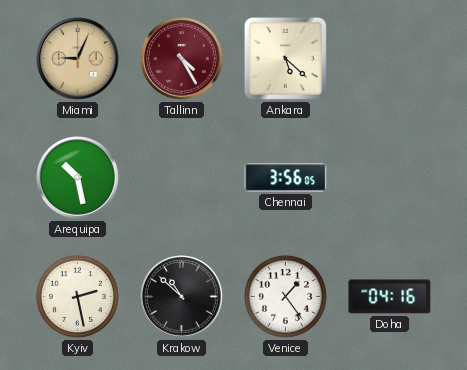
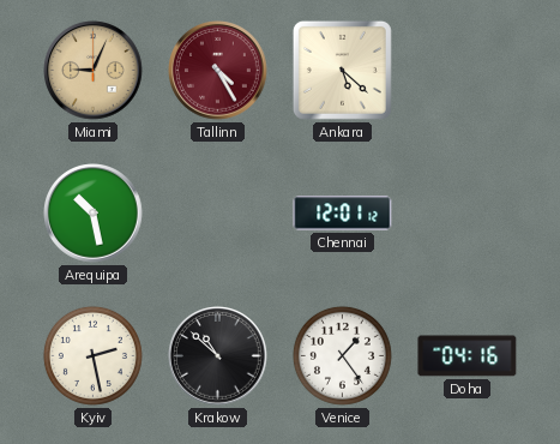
Chennai: 3:56 -> 12:01
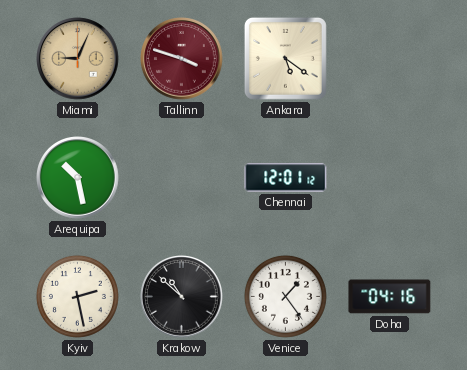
Tallinn: 4:25 -> 3:48
Ankara: 5:22 -> 5:21
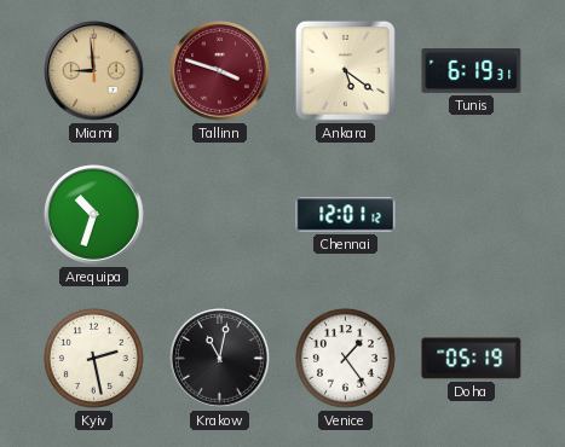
Miami: 9:04 -> 8:59
Tunis: none -> 6:19
Arequipa: 10:28 -> 10:33
Krakow: 10:52 -> 11:02
Doha: 04:16 -> 05:19
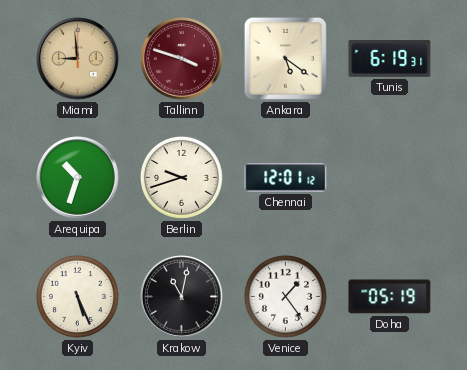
Berlin: none -> 9:42
Kyiv: 2:28 -> 5:26
